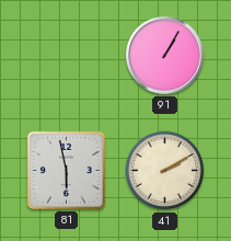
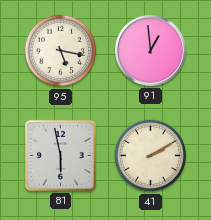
95: none -> 5:17
91: 1:05 -> 12:59
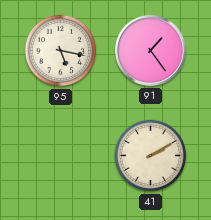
91: 12:59 -> 1:24
81: 5:58 -> none
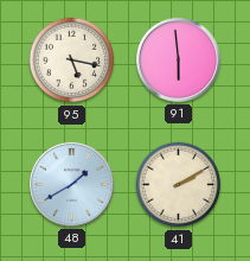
91: 1:24 -> 5:59
48: none -> 1:40
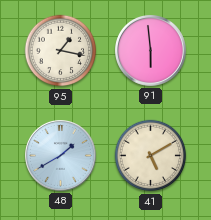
95: 5:17 -> 1:17
41: 2:10 -> 5:10
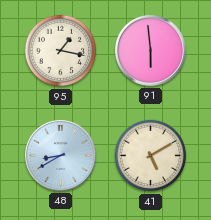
48: 1:40 -> 8:40
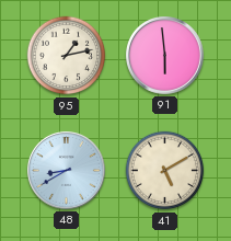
95: 1:17 -> 1:13
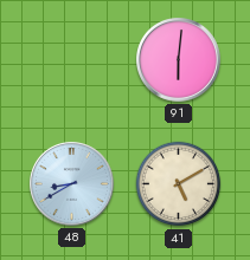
95: 1:13 -> none
91: 5:59 -> 6:01
